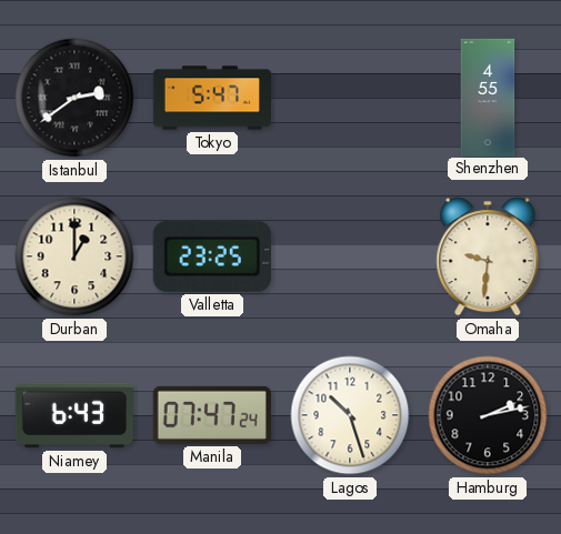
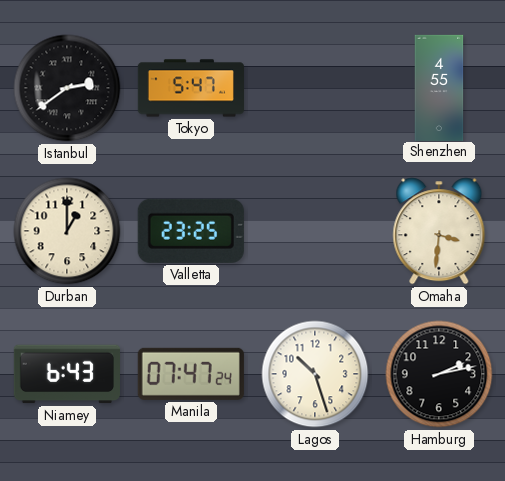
Omaha: 9:31 -> 3:31
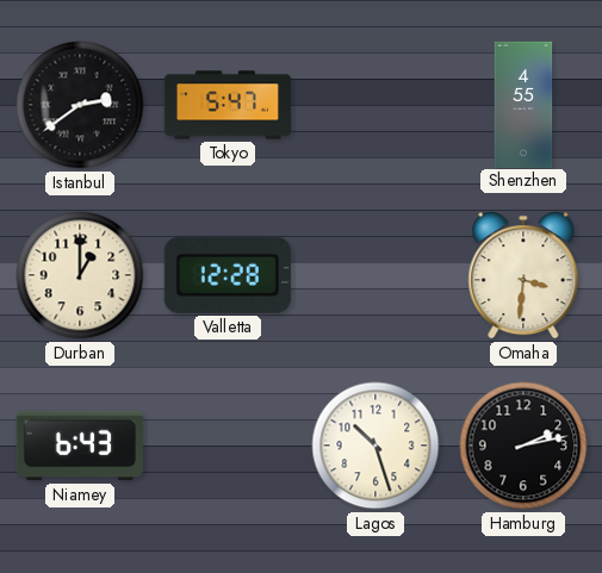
Valletta: 23:25 -> 12:28
Manila: 07:47 -> none
